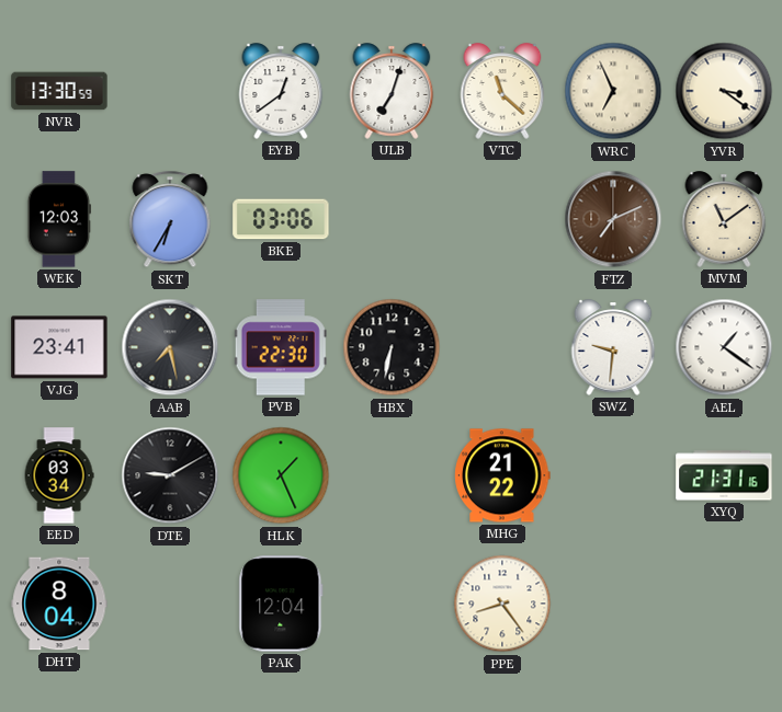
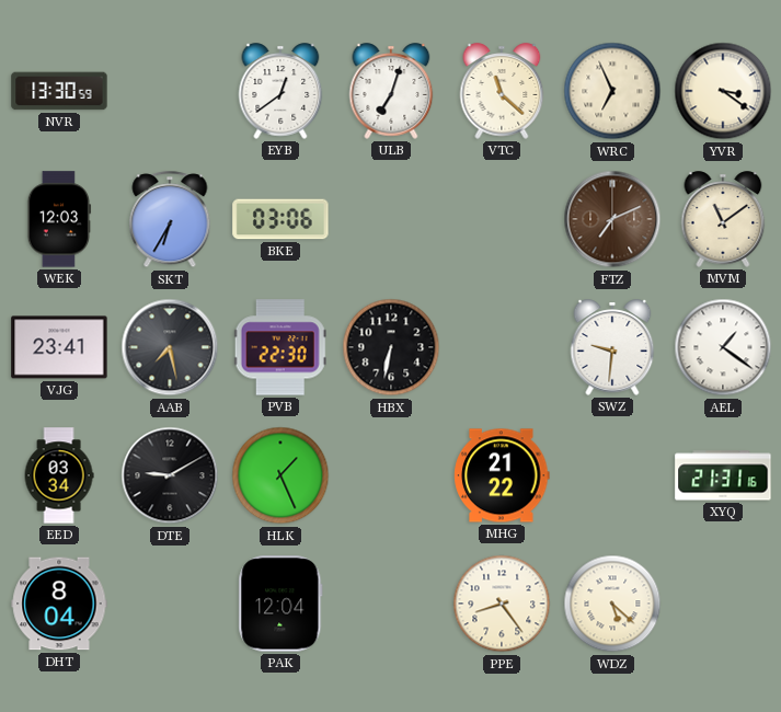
WDZ: none -> 5:22
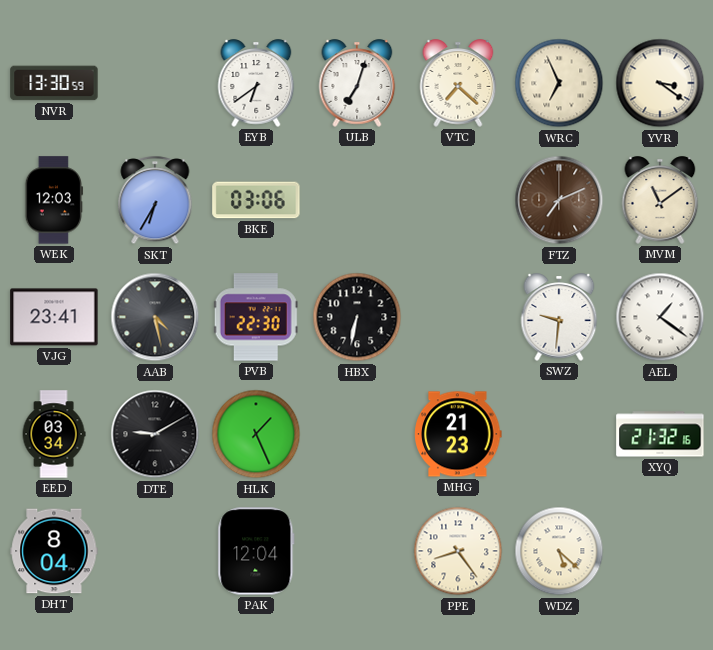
EYB: 12:39 -> 6:39
VTC: 11:22 -> 7:22
AAB: 7:28 -> 4:28
MHG: 21:22 -> 21:23
XYQ: 21:31 -> 21:32
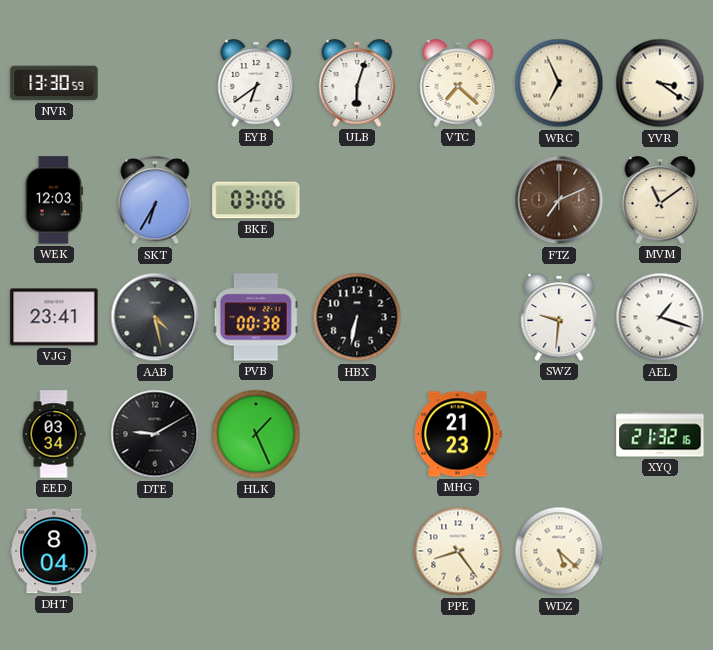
ULB: 7:03 -> 6:03
PVB: 22:30 -> 00:38
AEL: 1:21 -> 1:18
PAK: 12:04 -> none
